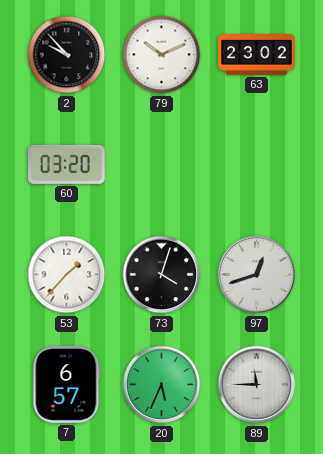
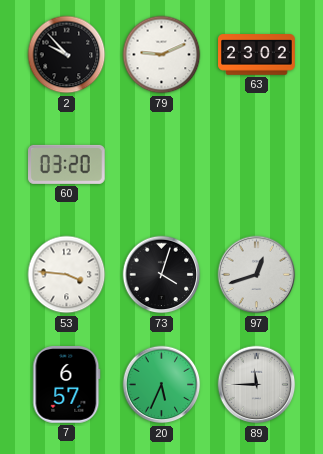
79: 10:11 -> 9:11
53: 1:37 -> 3:46
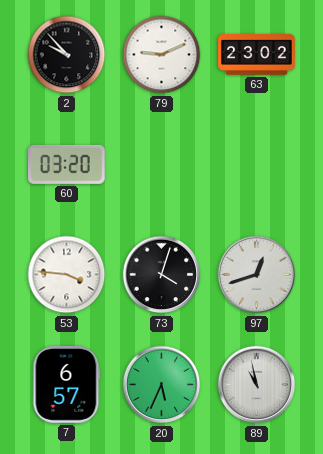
89: 11:45 -> 10:58
